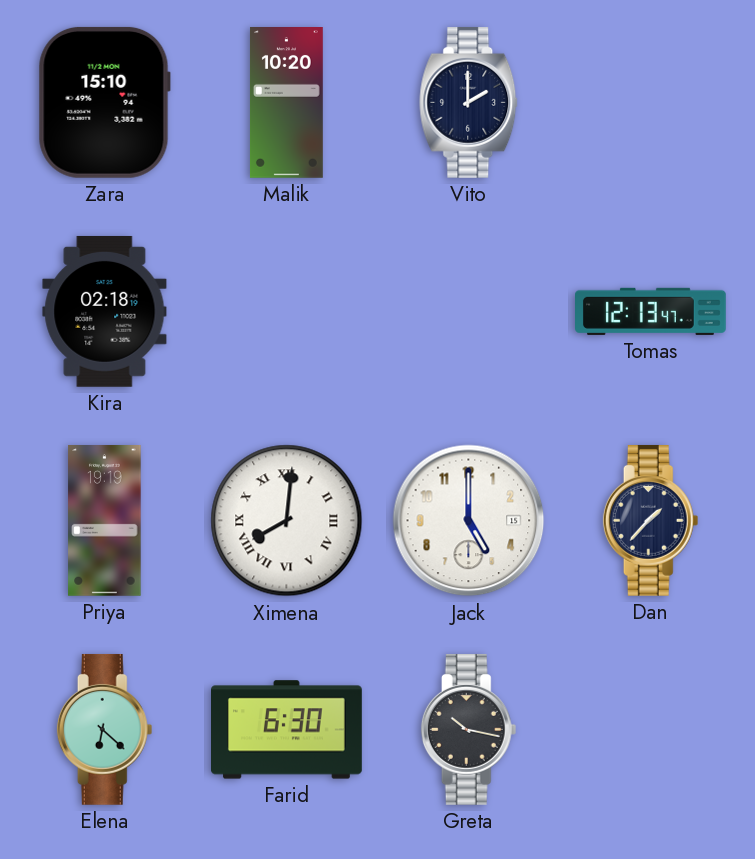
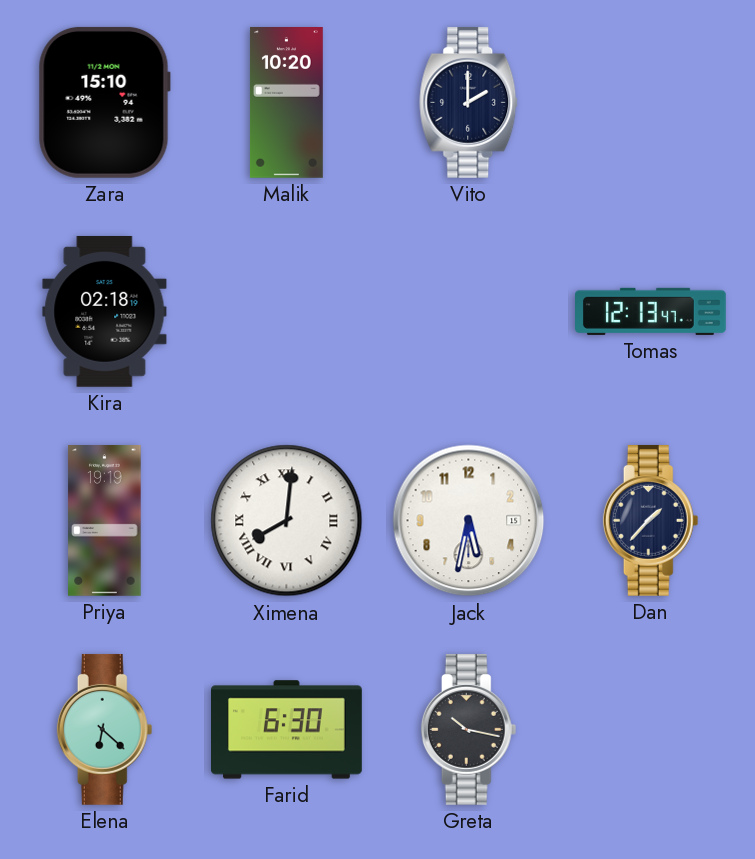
Jack: 5:00 -> 5:32
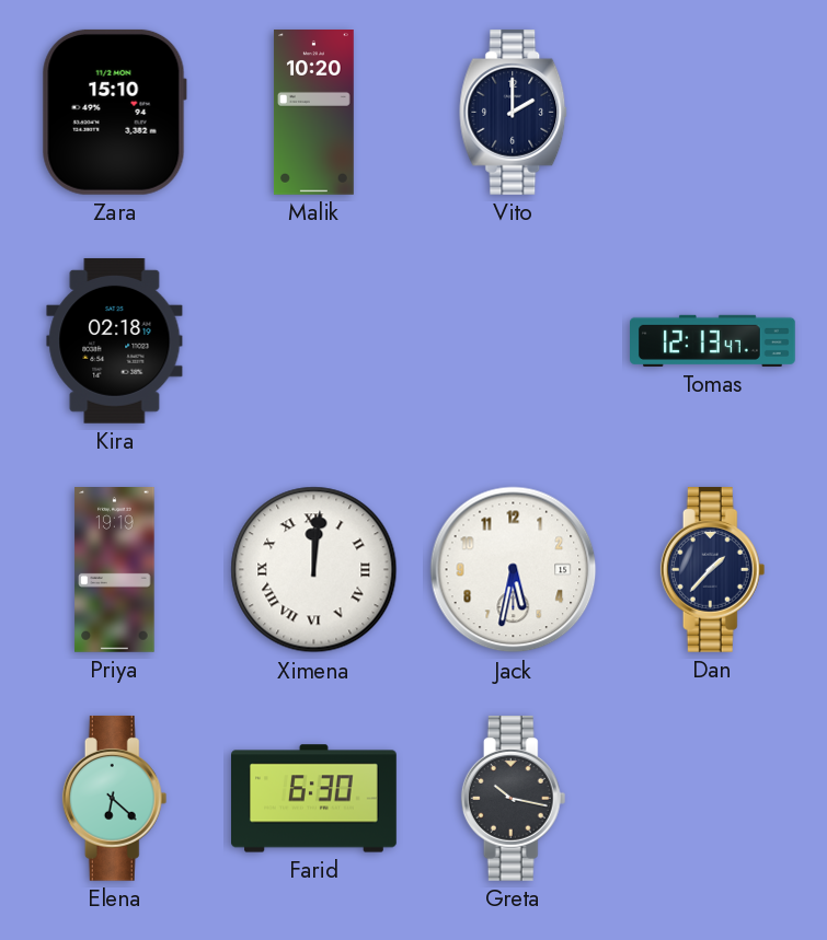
Ximena: 8:01 -> 12:01
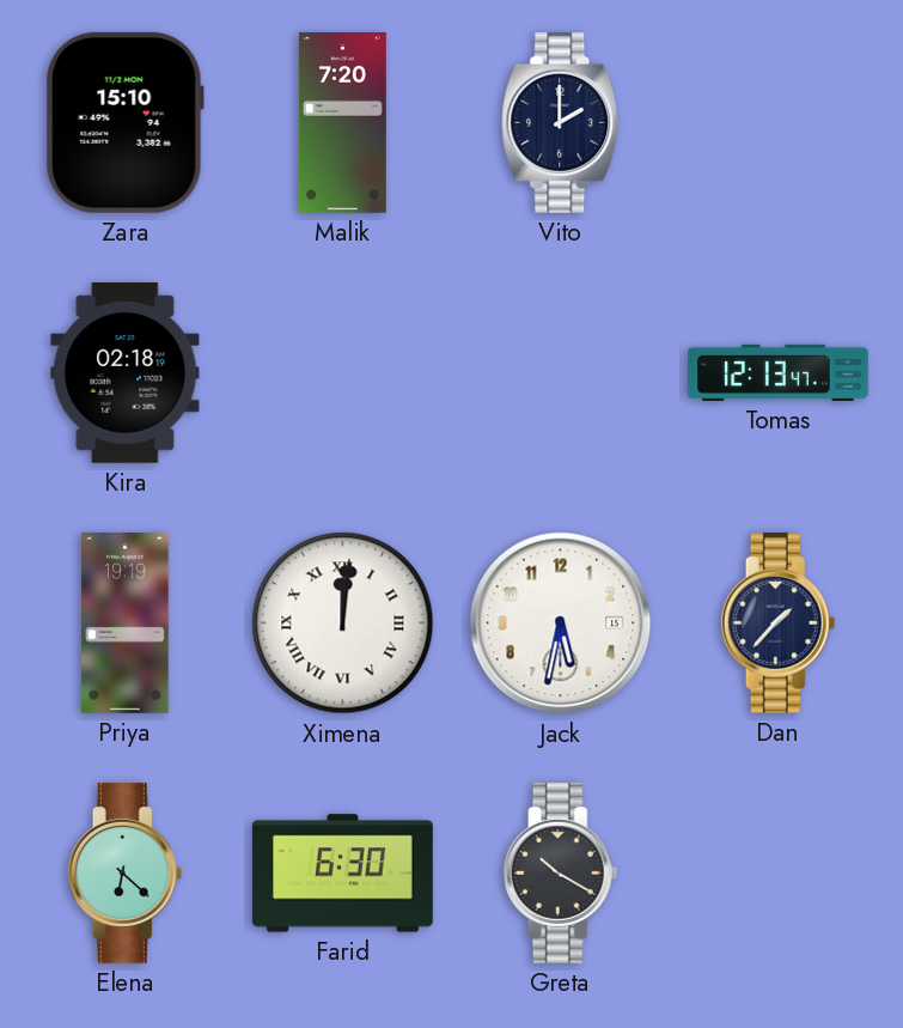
Malik: 10:20 -> 7:20
Greta: 10:17 -> 10:20
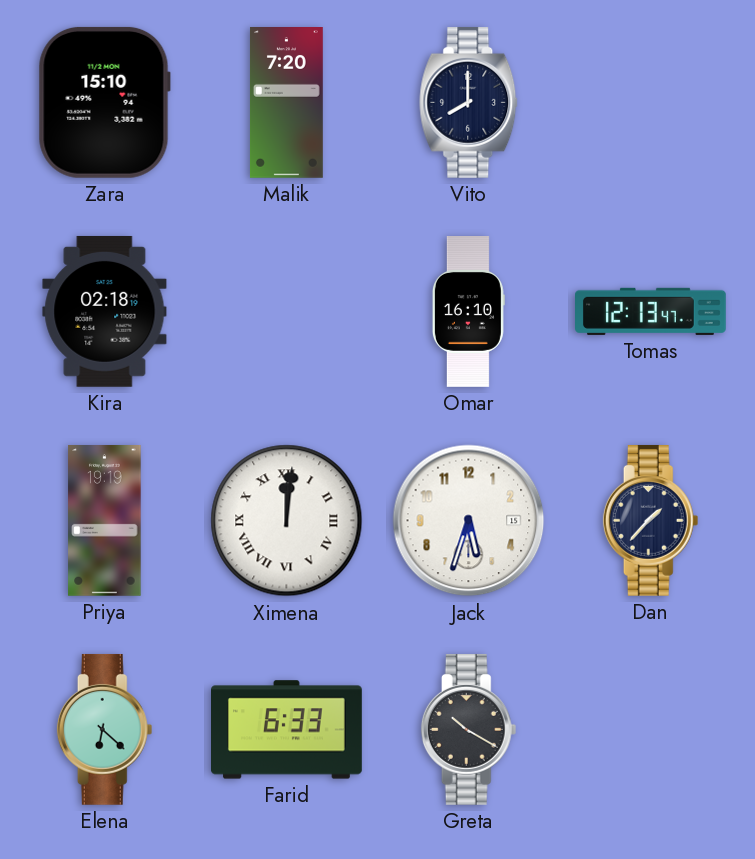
Vito: 2:00 -> 8:00
Omar: none -> 16:10
Jack: 5:32 -> 5:33
Farid: 6:30 -> 6:33
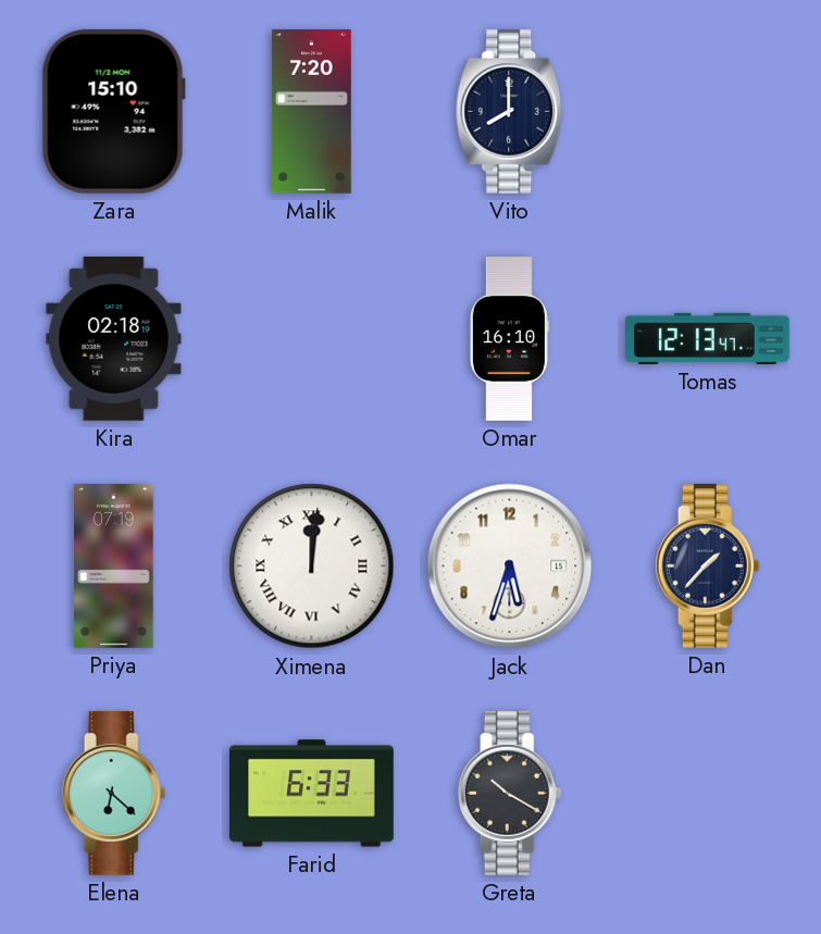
Priya: 19:19 -> 07:19
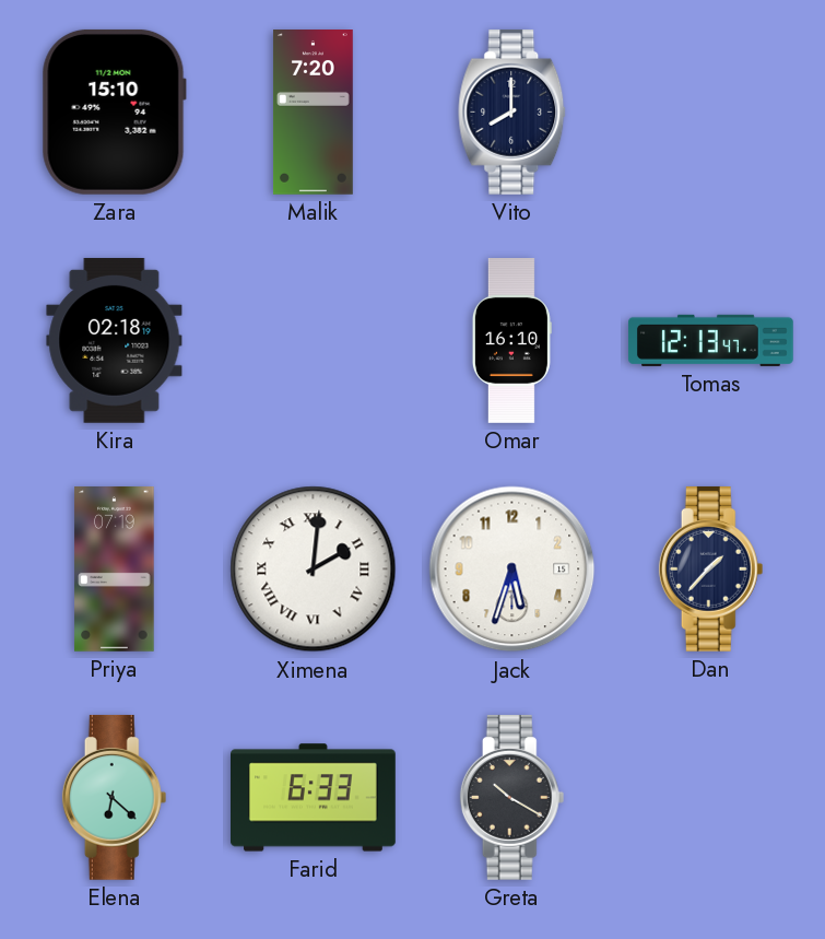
Ximena: 12:01 -> 2:01
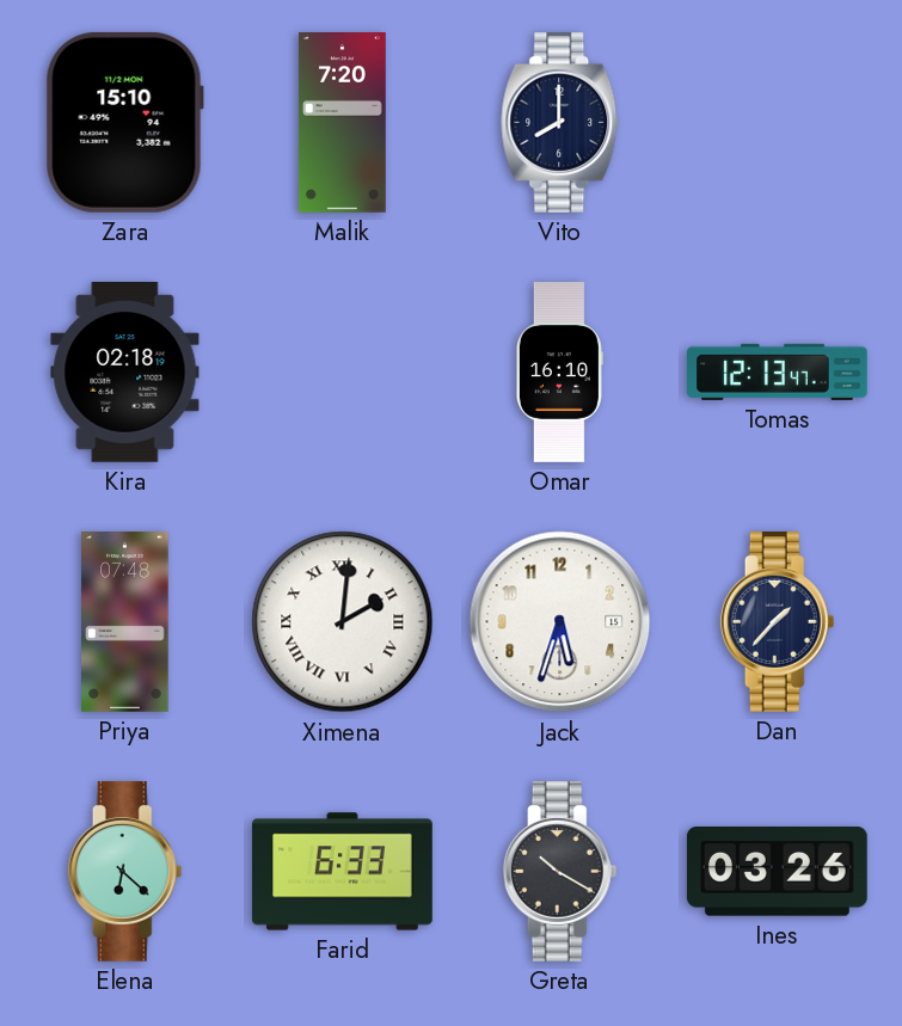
Priya: 07:19 -> 07:48
Ines: none -> 03:26
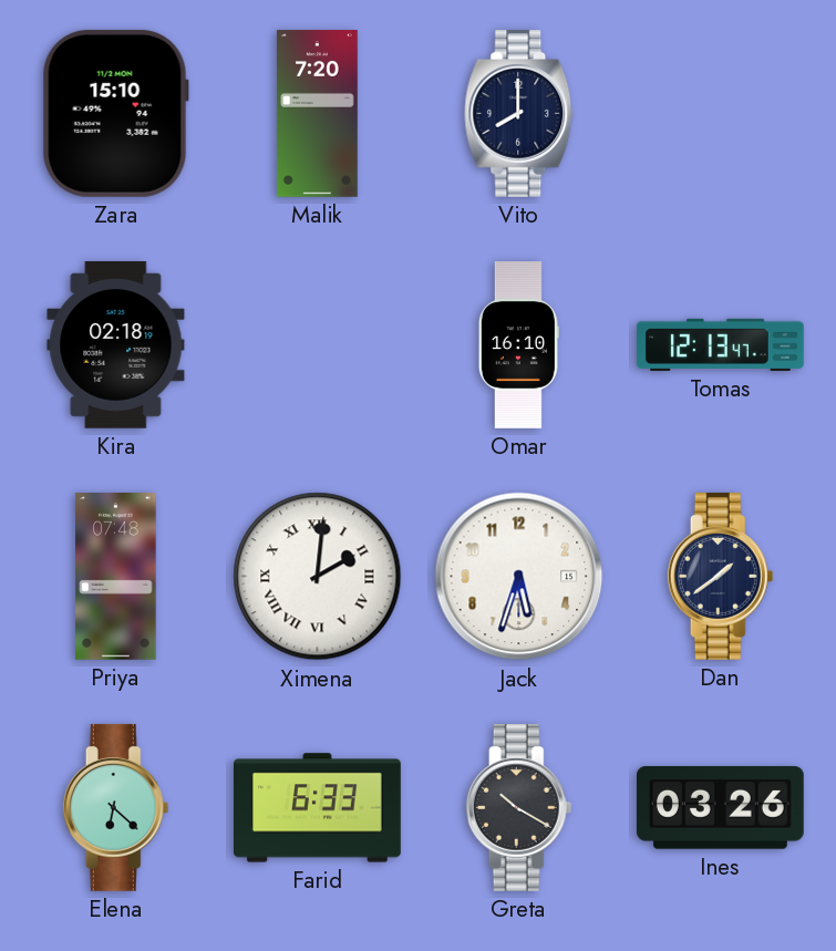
Dan: 1:37 -> 1:39
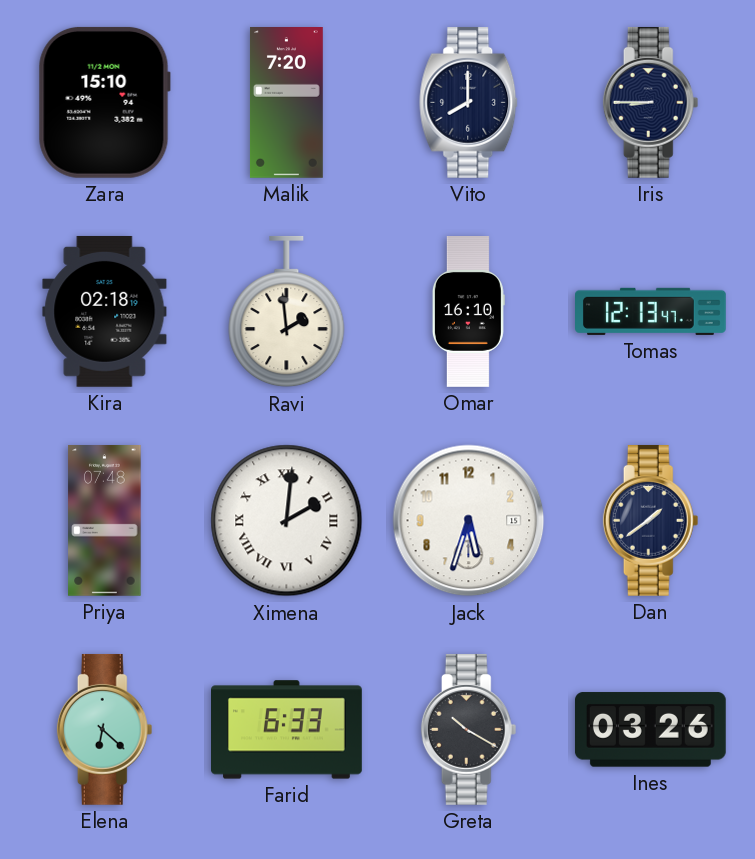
Iris: none -> 8:45
Ravi: none -> 1:59
